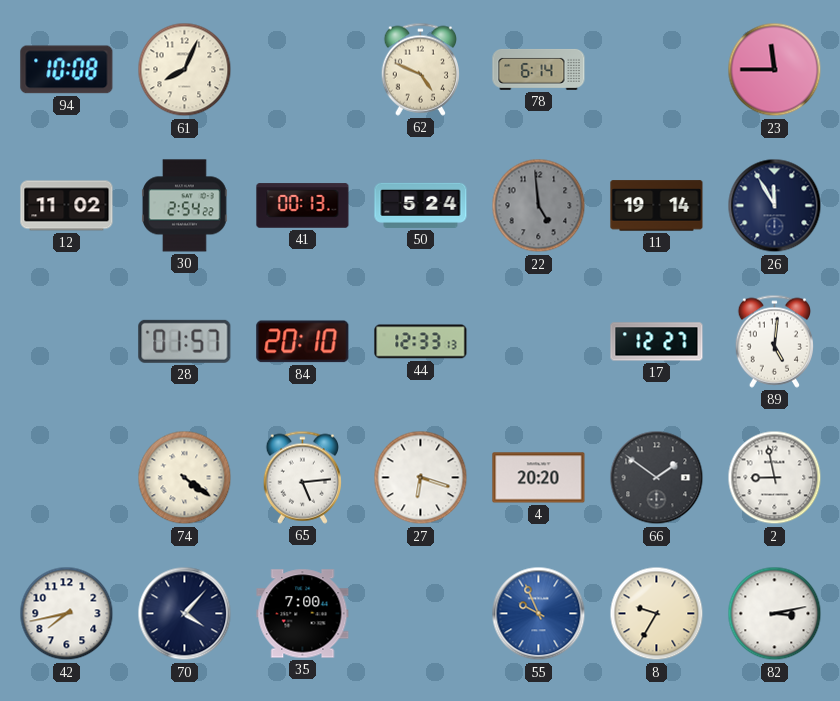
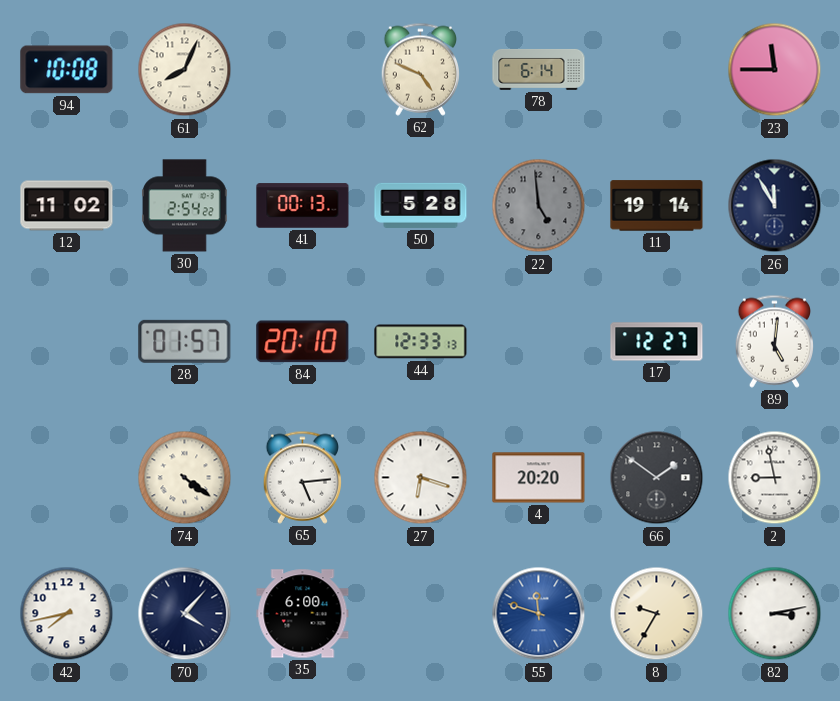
50: 5:24 -> 5:28
35: 7:00 -> 6:00
55: 9:56 -> 11:48
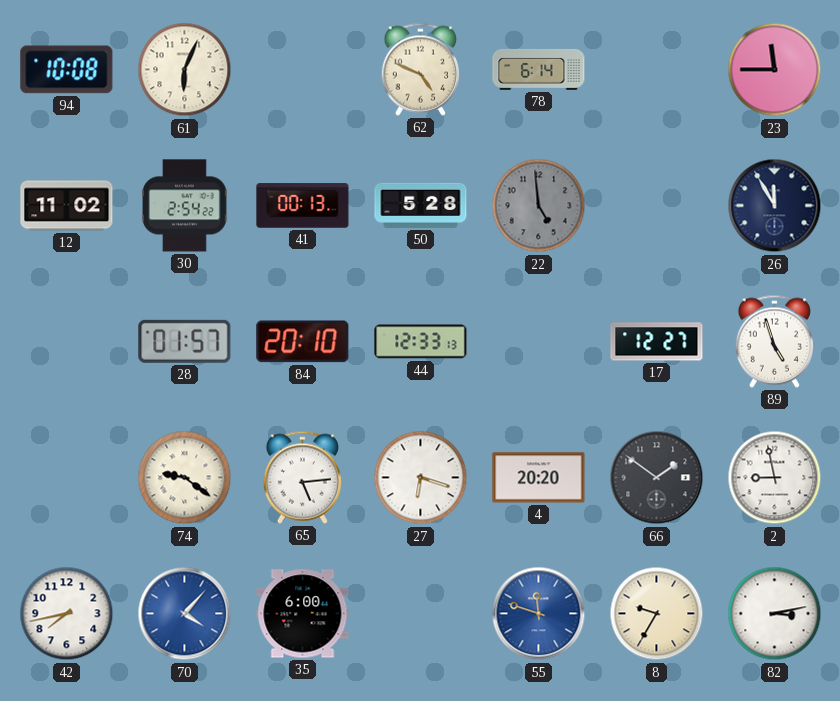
61: 8:04 -> 6:04
11: 19:14 -> none
89: 5:01 -> 4:57
74: 4:21 -> 9:21
70 dial: navy -> blue
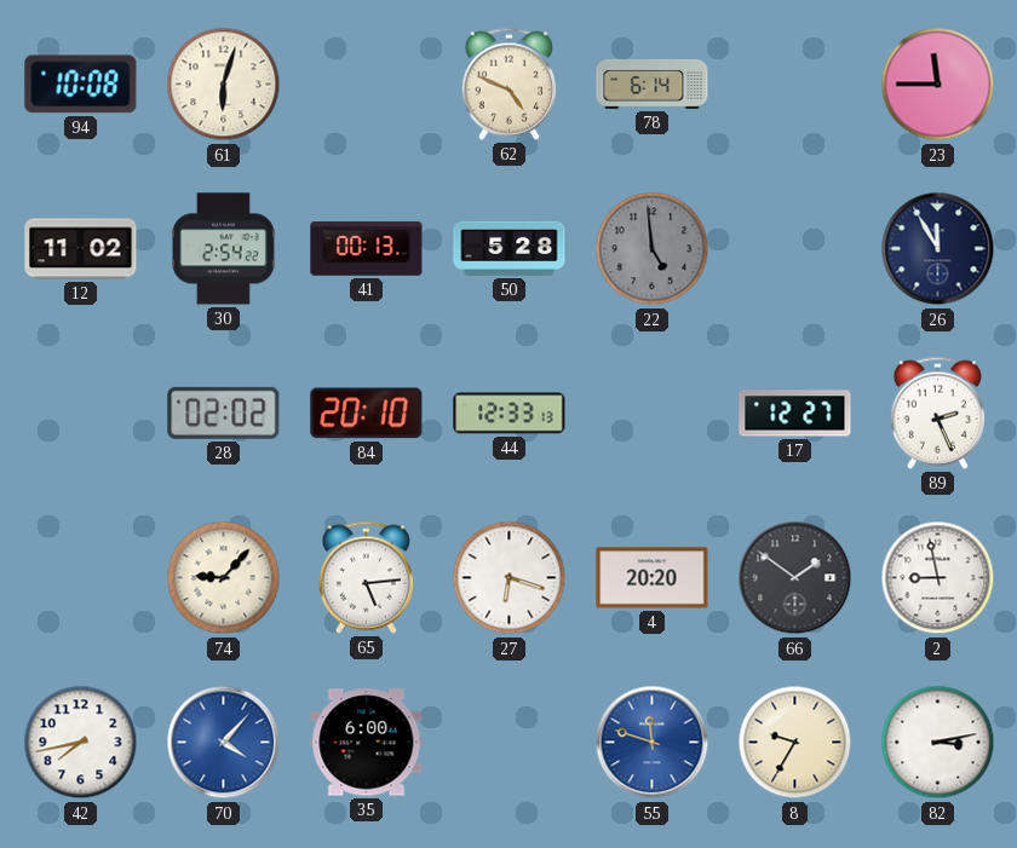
61: 6:04 -> 6:03
28: 01:57 -> 02:02
89: 4:57 -> 2:26
74: 9:21 -> 9:07
